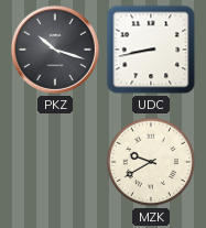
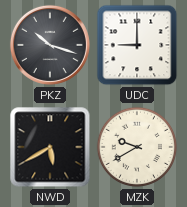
UDC: 8:43 -> 9:00
NWD: none -> 5:40
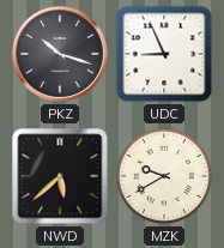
UDC: 9:00 -> 8:56
NWD: 5:40 -> 5:38
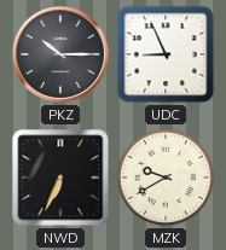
PKZ: 10:18 -> 10:15
NWD: 5:38 -> 6:34
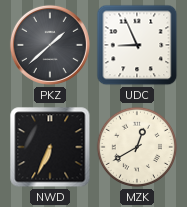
PKZ: 10:15 -> 1:38
MZK: 9:40 -> 12:40
